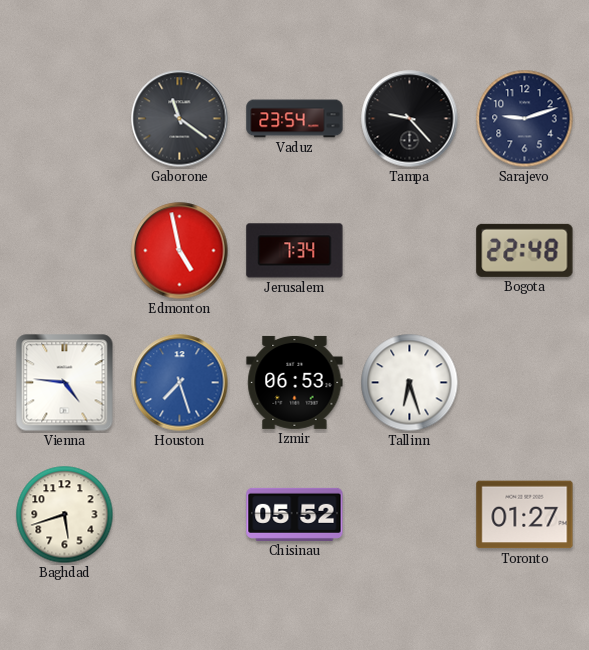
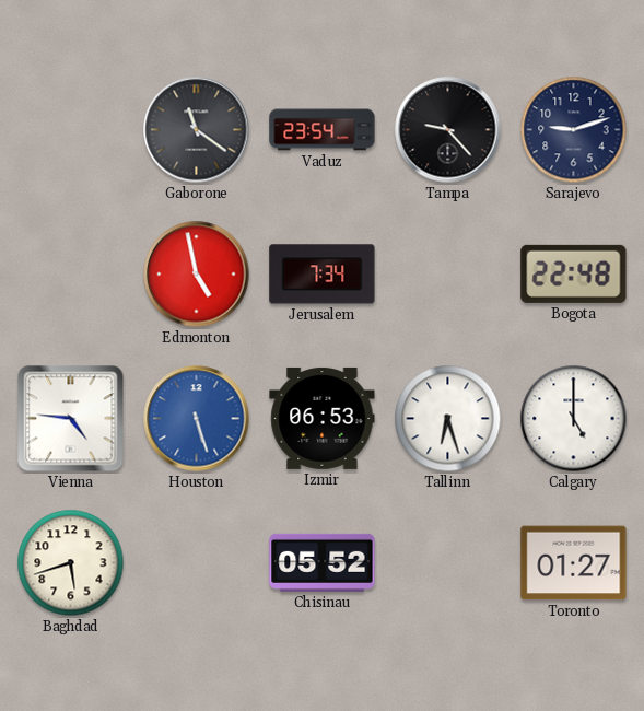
Houston: 7:27 -> 5:27
Calgary: none -> 5:00
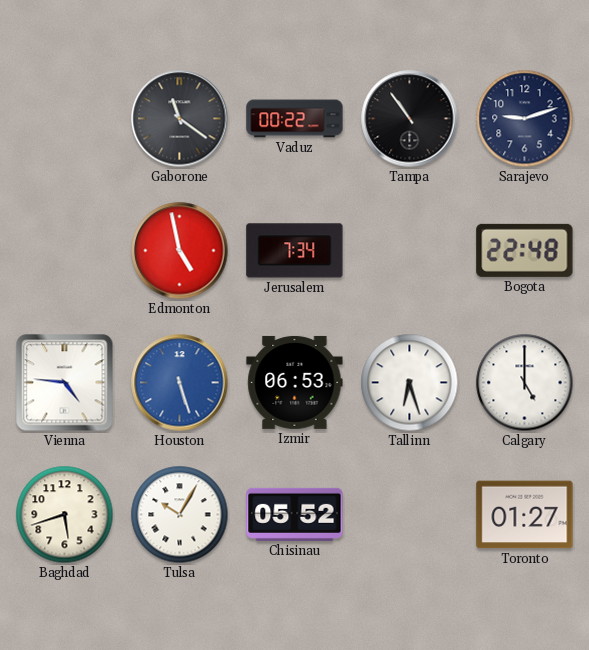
Vaduz: 23:54 -> 00:22
Tampa: 9:23 -> 10:54
Tulsa: none -> 10:05
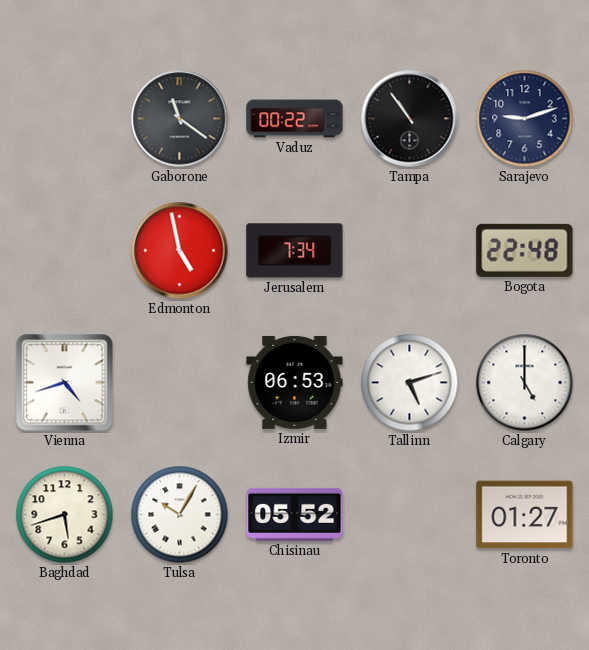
Vienna: 4:46 -> 4:42
Houston: 5:27 -> none
Tallinn: 6:27 -> 5:12
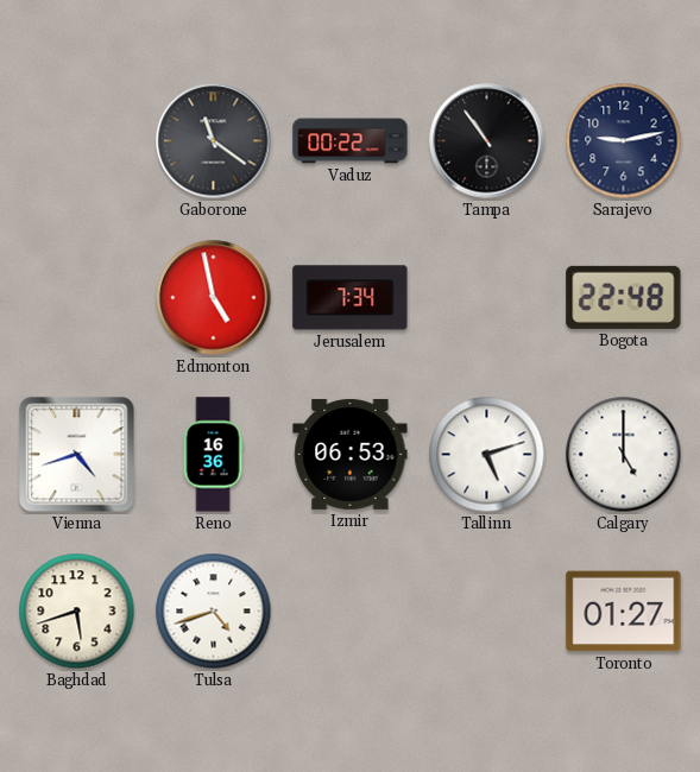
Sarajevo: 9:12 -> 9:13
Reno: none -> 16:36
Tulsa: 10:05 -> 4:42
Chisinau: 05:52 -> none
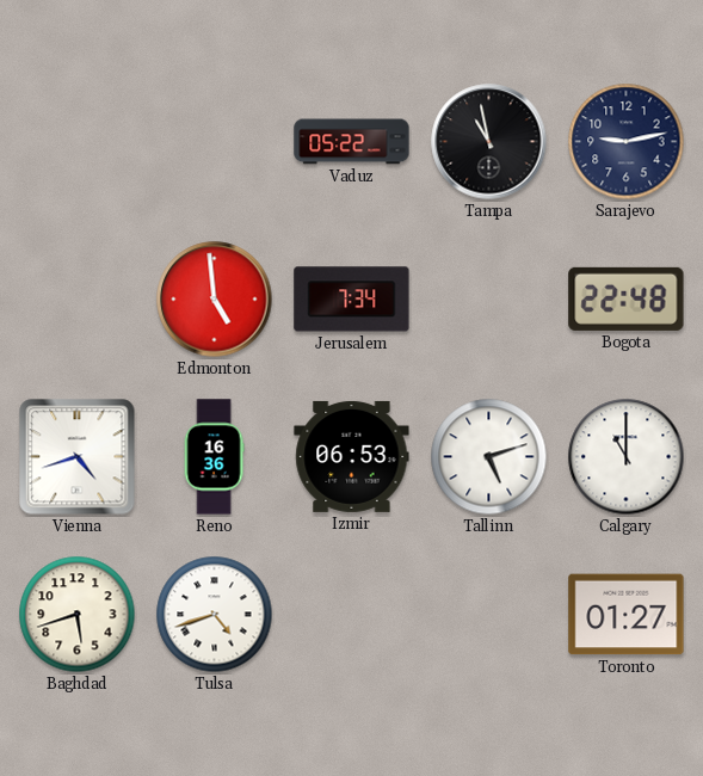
Gaborone: 11:21 -> none
Vaduz: 00:22 -> 05:22
Tampa: 10:54 -> 10:58
Edmonton: 4:58 -> 4:59
Calgary: 5:00 -> 11:00
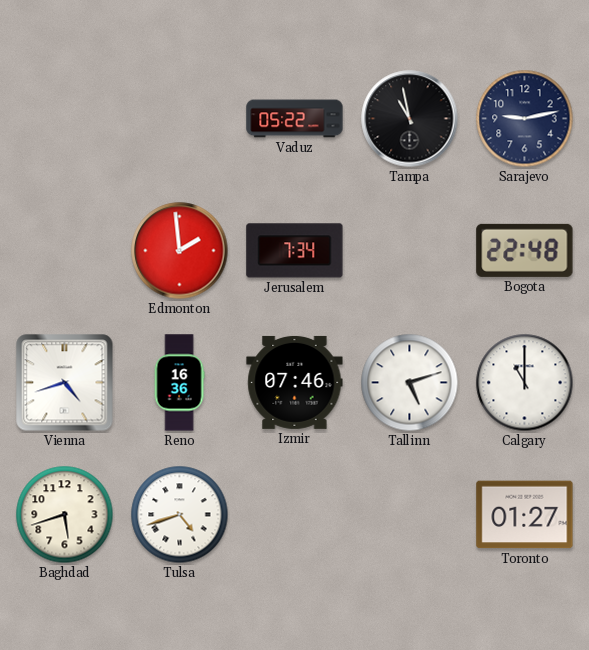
Edmonton: 4:59 -> 1:59
Izmir: 06:53 -> 07:46
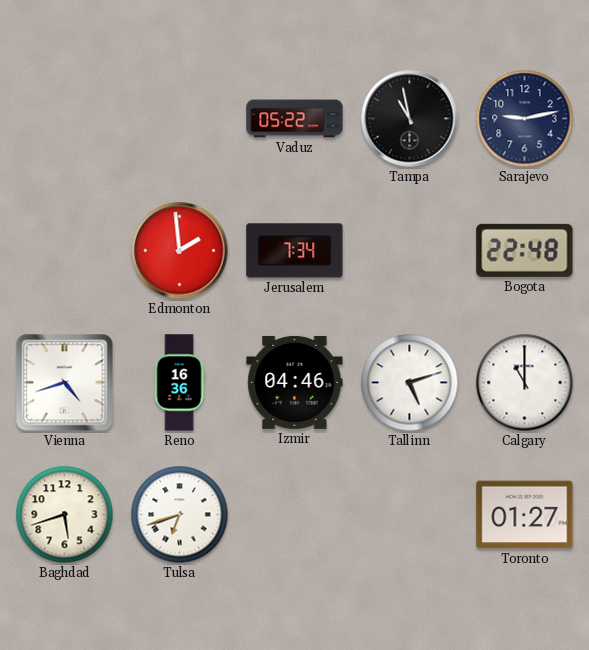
Izmir: 07:46 -> 04:46
Tulsa: 4:42 -> 6:42
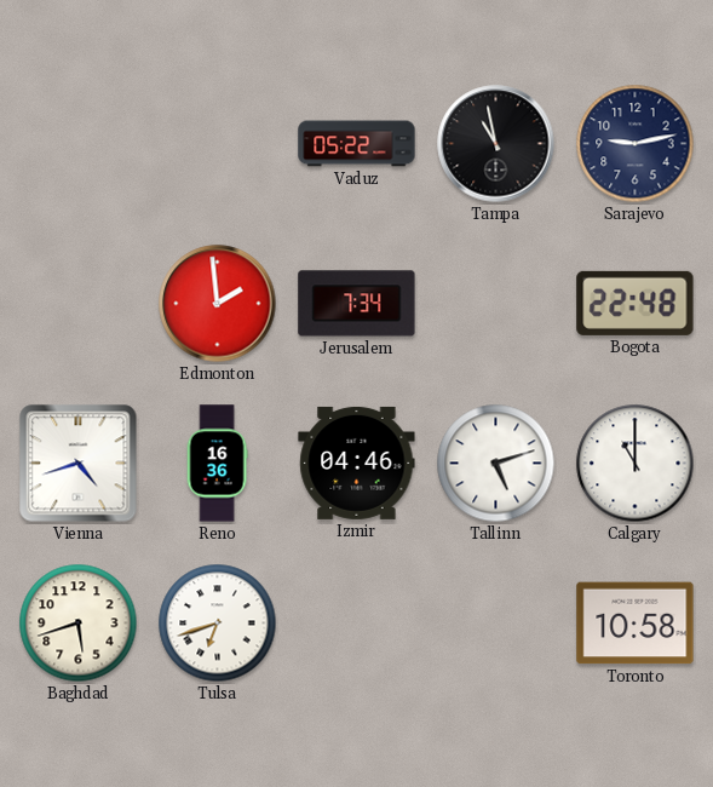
Toronto: 01:27 -> 10:58
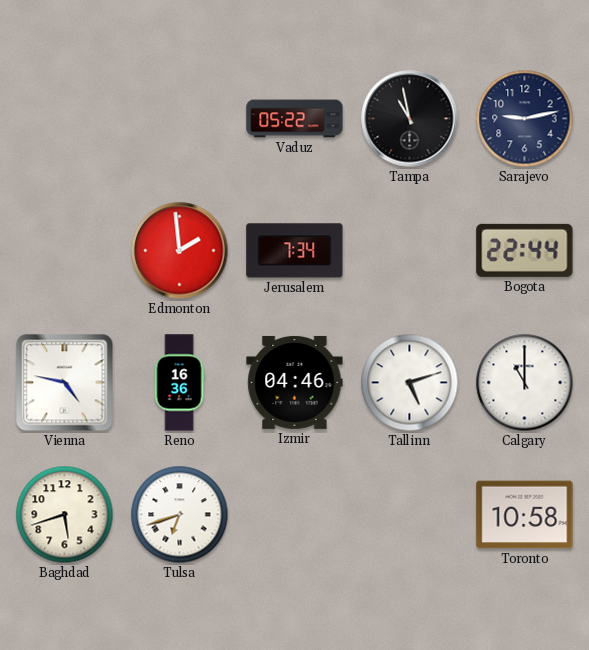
Bogota: 22:48 -> 22:44
Vienna: 4:42 -> 4:47
